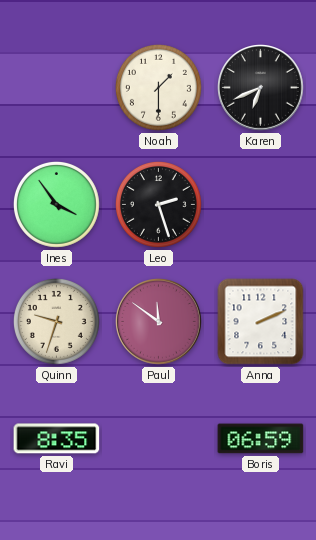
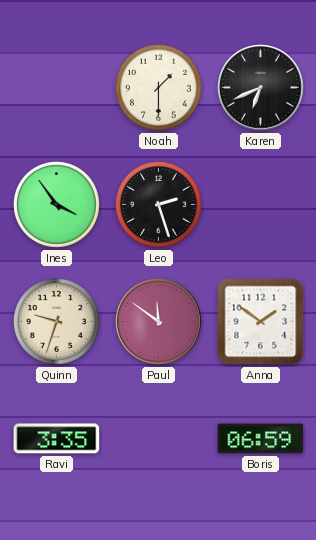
Anna: 2:11 -> 1:51
Ravi: 8:35 -> 3:35
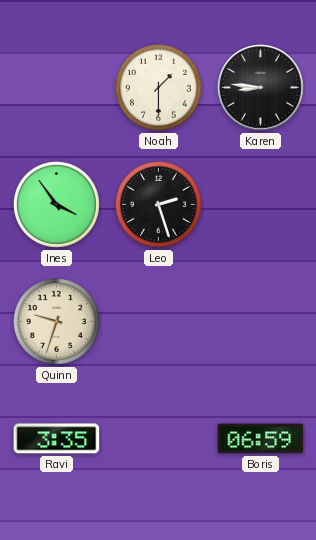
Karen: 6:41 -> 8:46
Paul: 11:51 -> none
Anna: 1:51 -> none
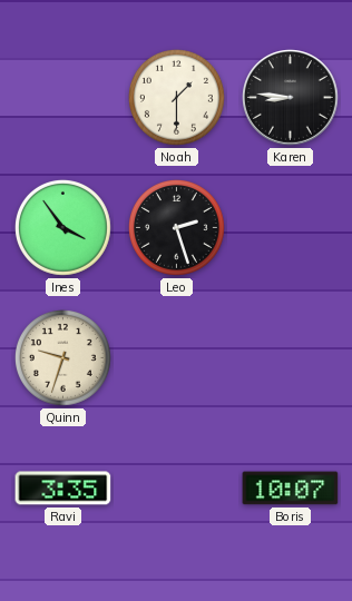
Boris: 06:59 -> 10:07
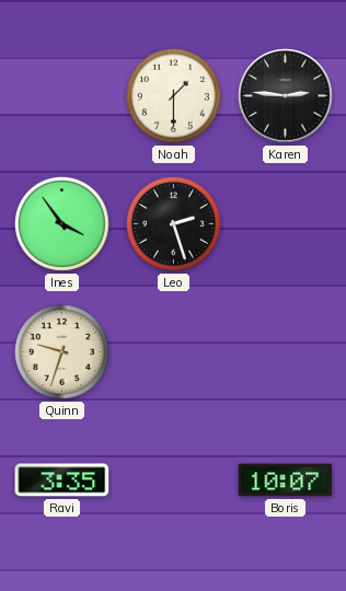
Karen: 8:46 -> 2:46
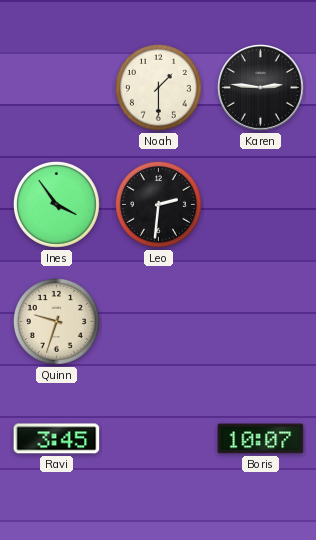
Leo: 2:27 -> 2:31
Ravi: 3:35 -> 3:45
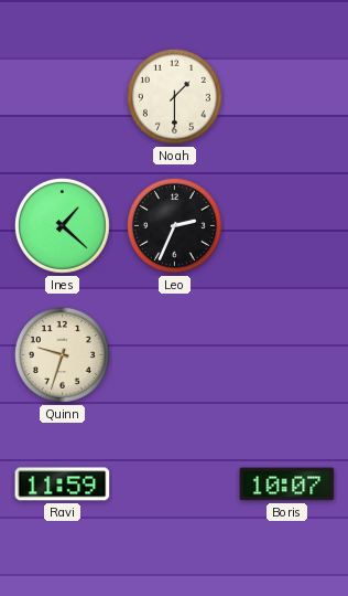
Karen: 2:46 -> none
Ines: 3:54 -> 1:22
Leo: 2:31 -> 2:34
Ravi: 3:45 -> 11:59
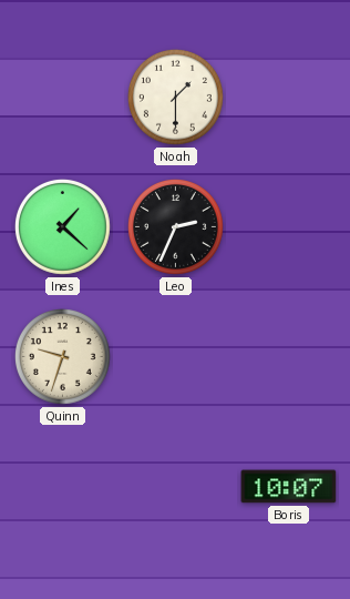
Ravi: 11:59 -> none
